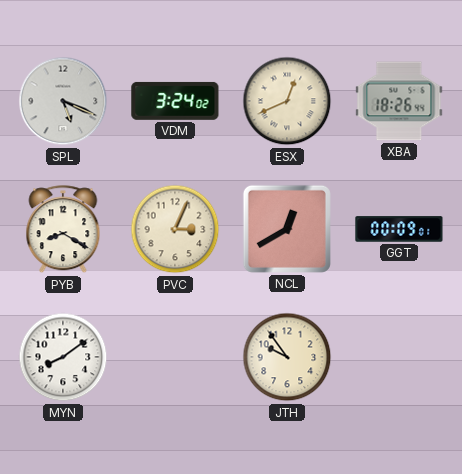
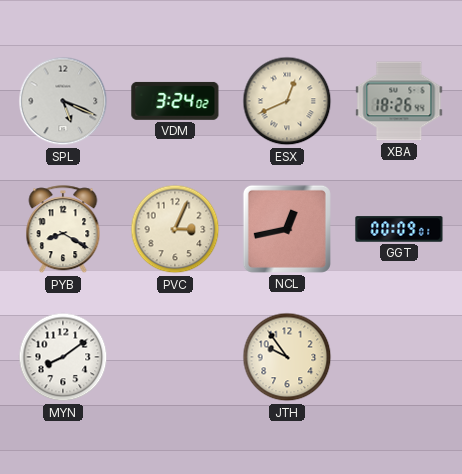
NCL: 12:40 -> 12:43
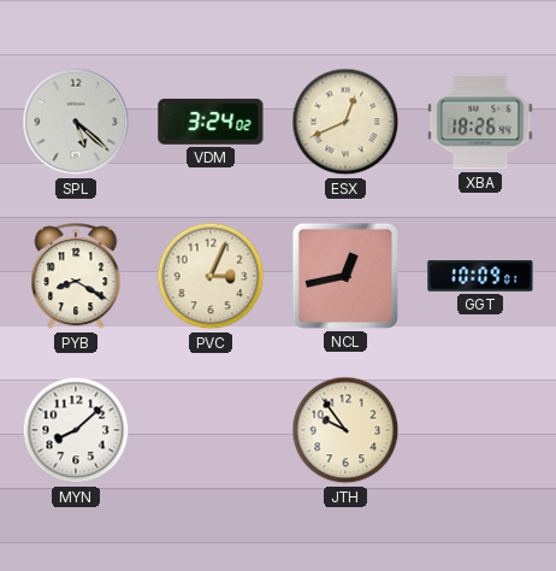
SPL: 5:19 -> 5:22
GGT: 00:09 -> 10:09
MYN: 8:09 -> 8:08
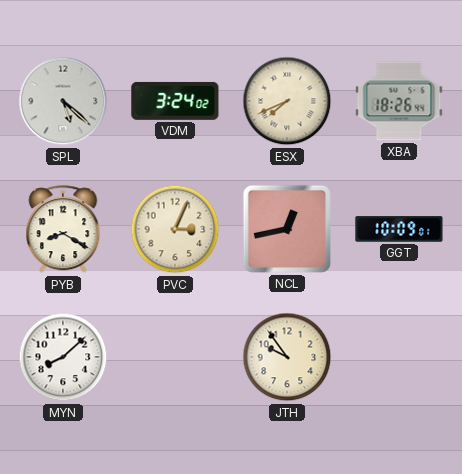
ESX: 12:41 -> 7:41
